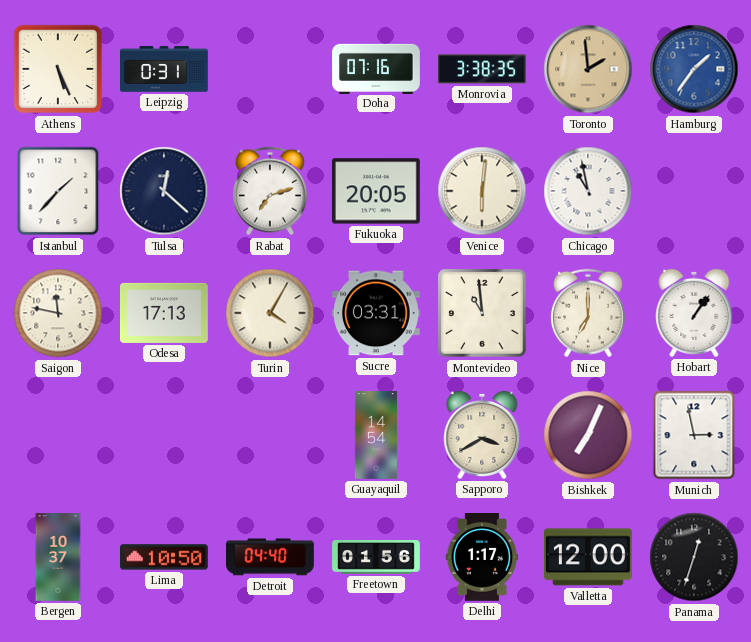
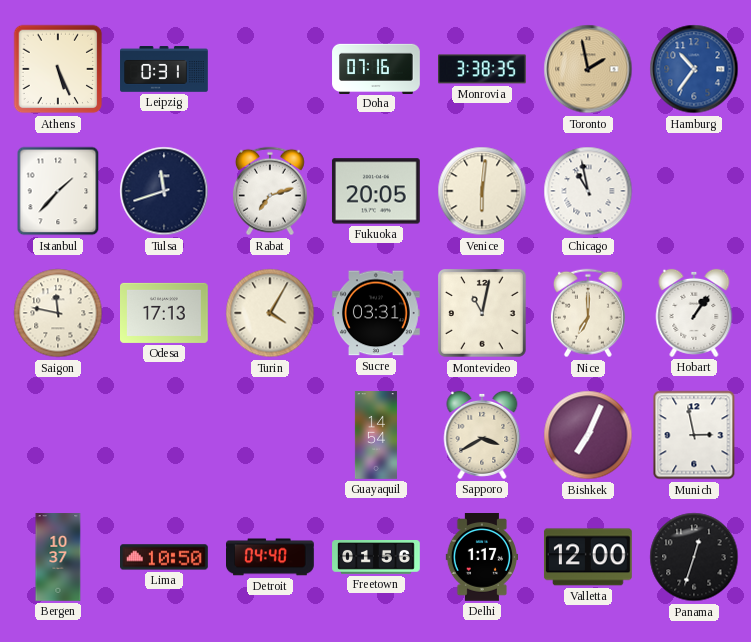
Toronto: 1:59 -> 1:58
Hamburg: 1:36 -> 10:36
Tulsa: 12:22 -> 11:42
Montevideo: 10:59 -> 11:02
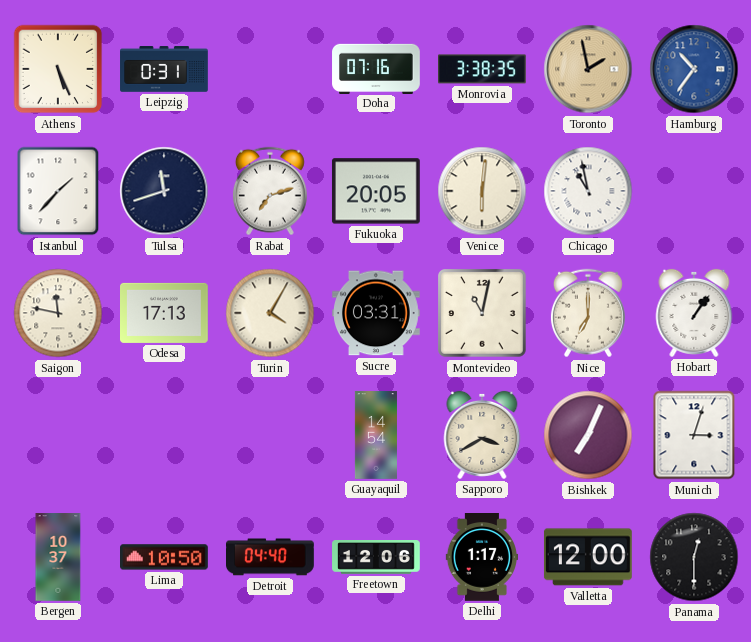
Munich: 2:58 -> 3:03
Freetown: 01:56 -> 12:06
Panama: 12:33 -> 12:30
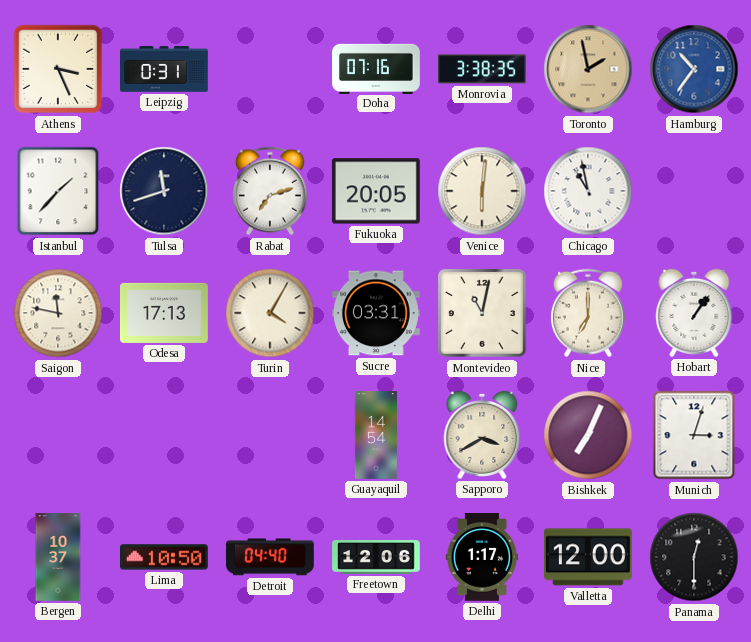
Athens: 5:26 -> 3:26
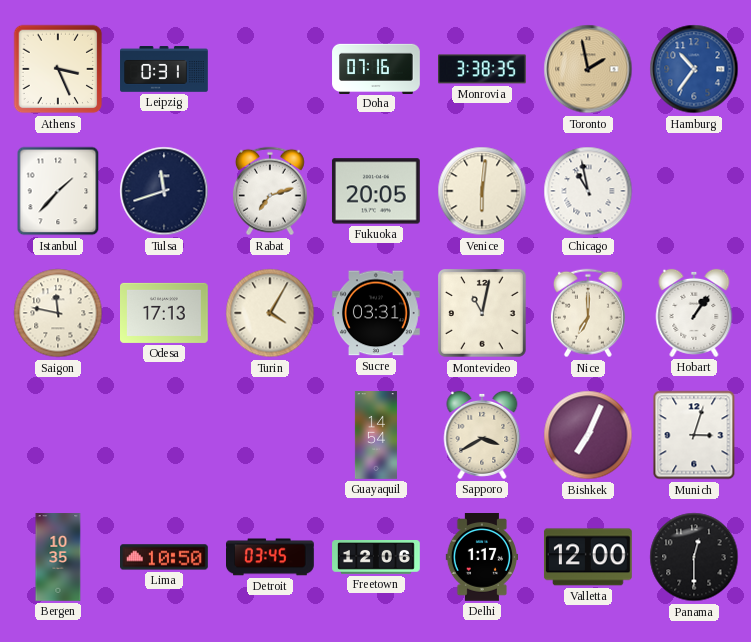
Bergen: 10:37 -> 10:35
Detroit: 04:40 -> 03:45
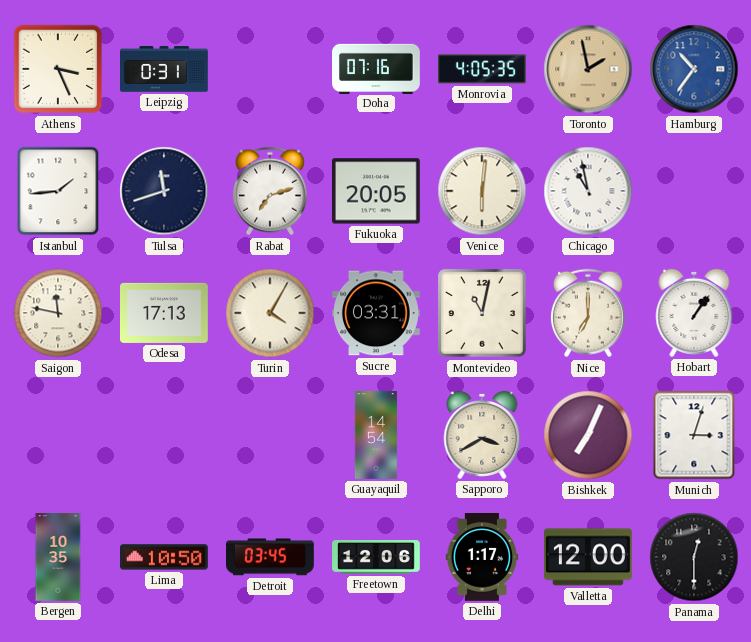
Monrovia: 3:38 -> 4:05
Istanbul: 1:37 -> 1:44
